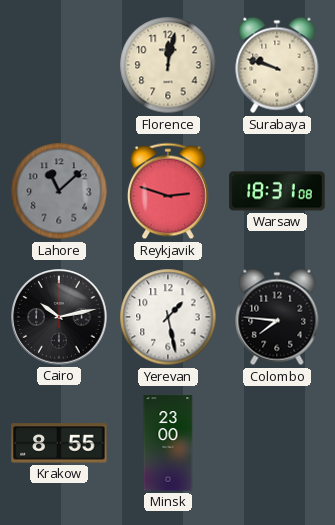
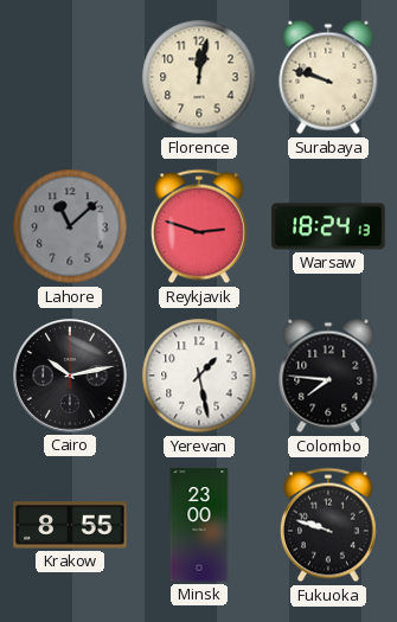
Warsaw: 18:31 -> 18:24
Fukuoka: none -> 9:48
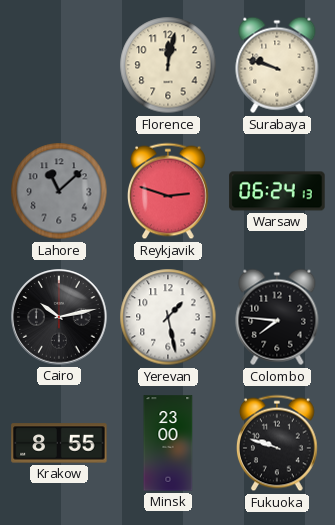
Warsaw: 18:24 -> 06:24
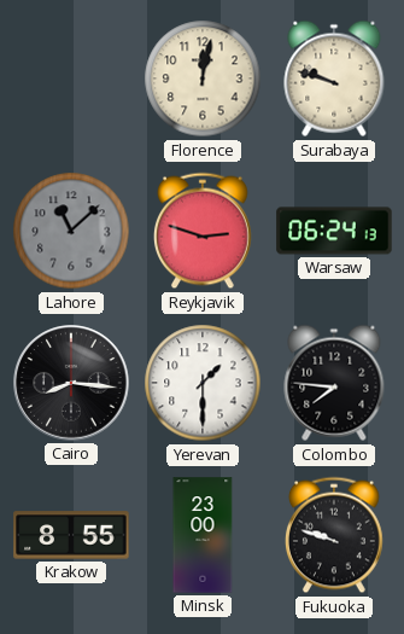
Cairo: 10:13 -> 8:16
Yerevan: 1:28 -> 1:30
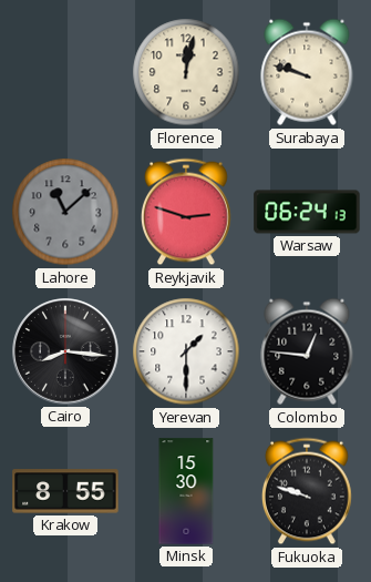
Colombo: 7:46 -> 12:46
Minsk: 23:00 -> 15:30
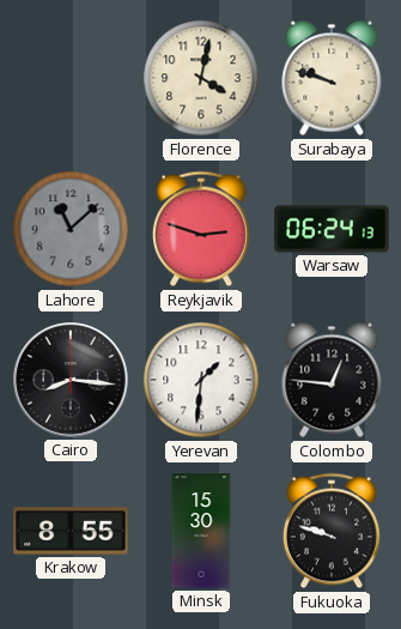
Florence: 12:02 -> 4:02
Yerevan: 1:30 -> 1:31
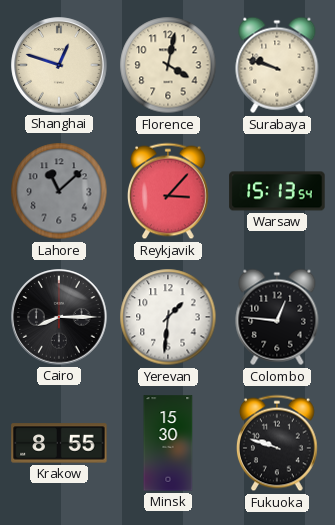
Shanghai: none -> 12:48
Reykjavik: 2:48 -> 3:07
Warsaw: 06:24 -> 15:13
Cairo: 8:16 -> 8:15
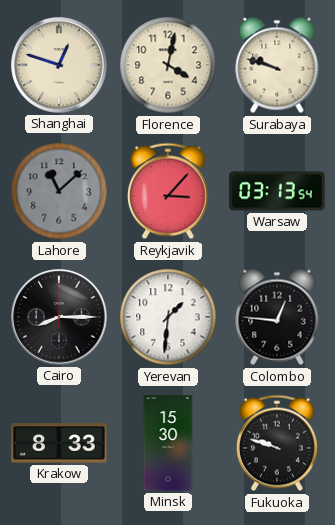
Warsaw: 15:13 -> 03:13
Krakow: 8:55 -> 8:33
